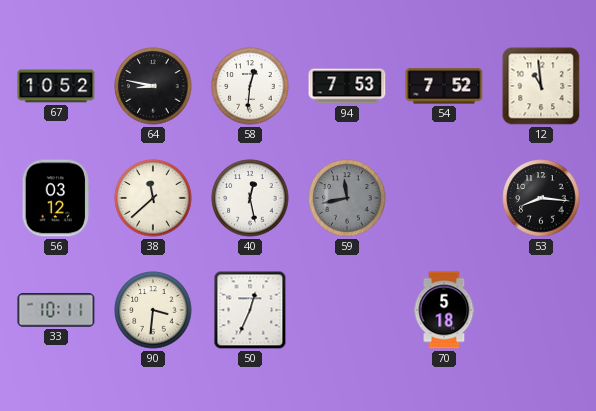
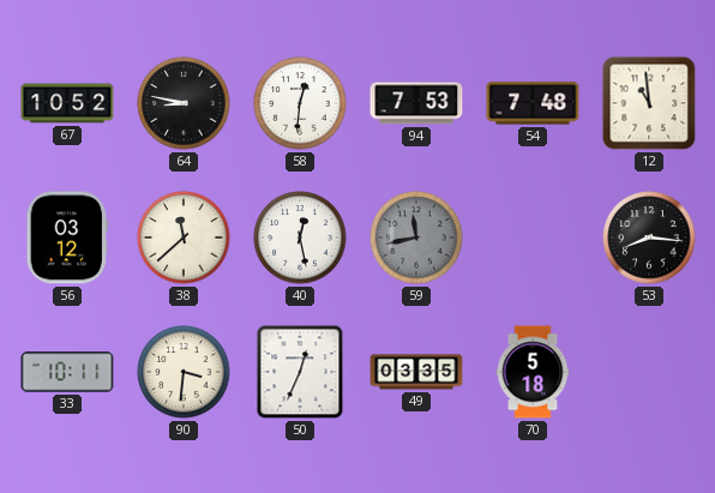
54: 7:52 -> 7:48
49: none -> 03:35
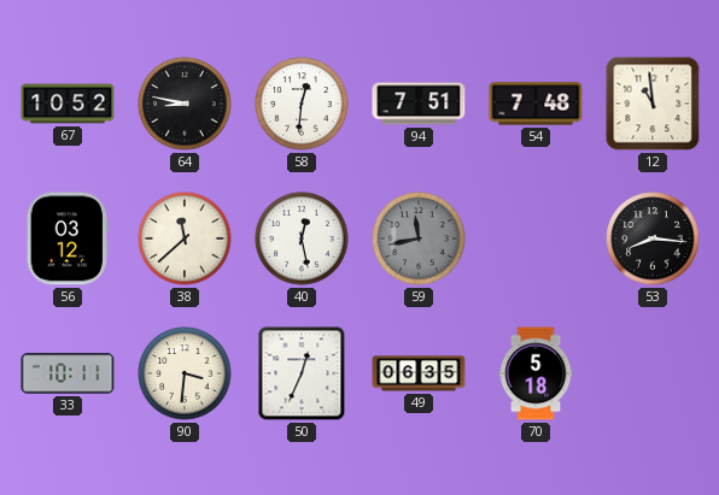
94: 7:53 -> 7:51
49: 03:35 -> 06:35
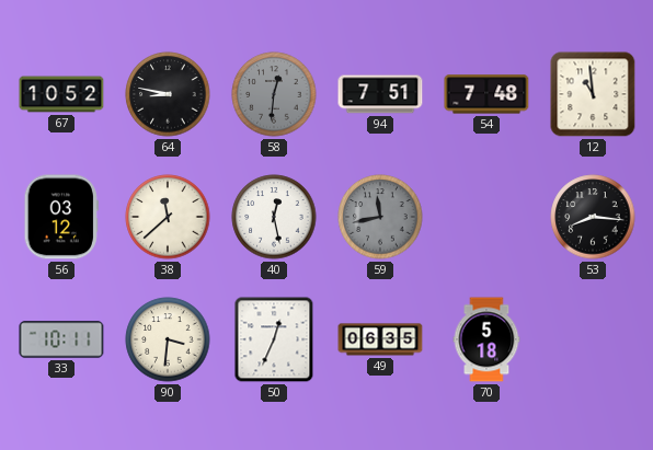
58 dial: white -> grey
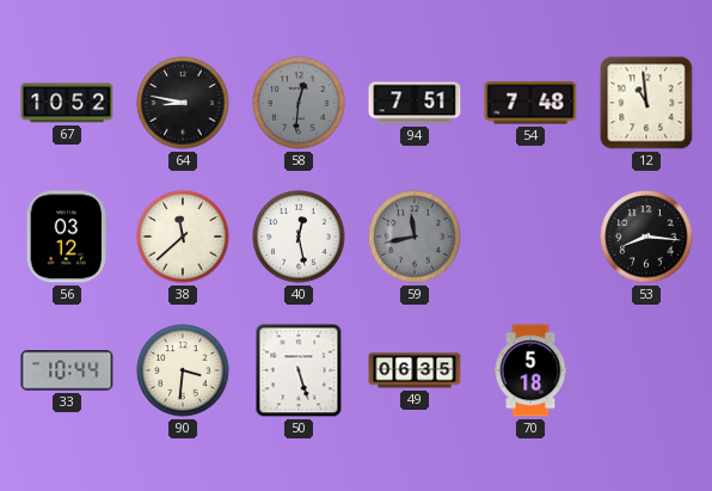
33: 10:11 -> 10:44
50: 12:34 -> 5:27
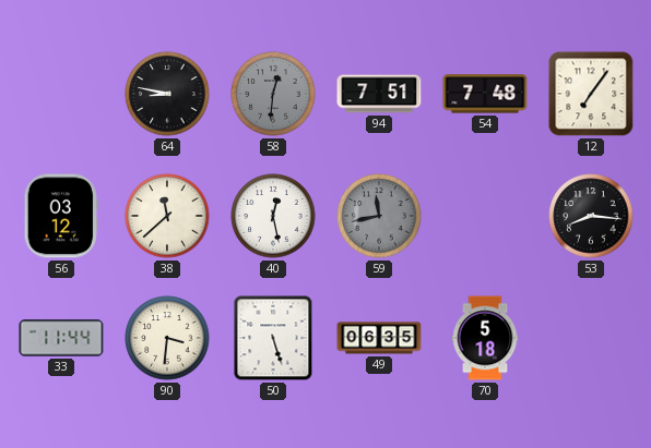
67: 10:52 -> none
12: 10:59 -> 7:06
33: 10:44 -> 11:44
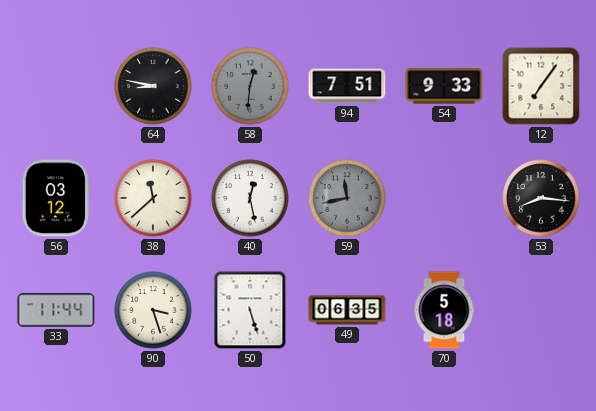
54: 7:48 -> 9:33
90: 3:31 -> 3:27
